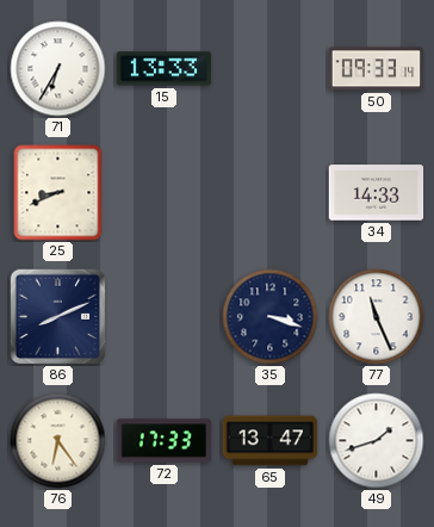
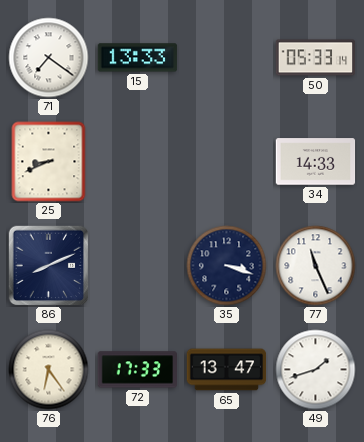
71: 6:35 -> 7:21
50: 09:33 -> 05:33
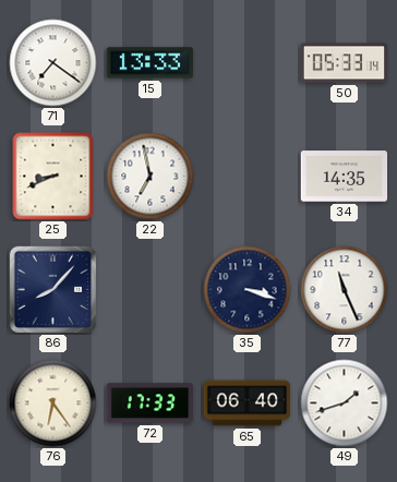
22: none -> 6:58
34: 14:33 -> 14:35
86: 8:11 -> 8:07
65: 13:47 -> 06:40
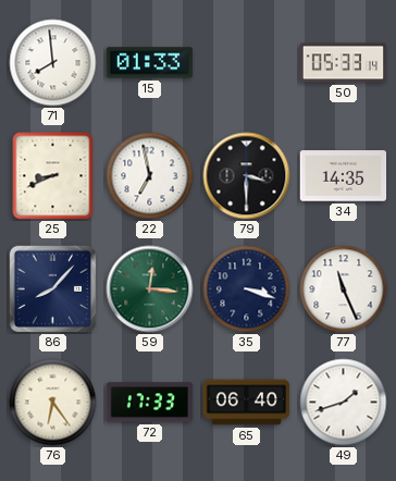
71: 7:21 -> 7:59
15: 13:33 -> 01:33
79: none -> 3:30
59: none -> 12:16
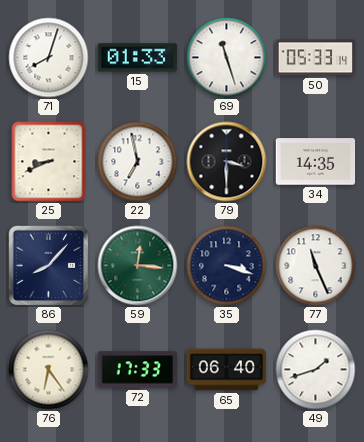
71: 7:59 -> 8:03
69: none -> 11:27
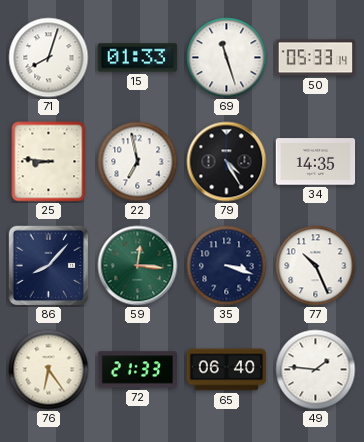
25: 8:41 -> 8:46
79: 3:30 -> 4:25
77: 11:26 -> 10:26
72: 17:33 -> 21:33
49: 1:42 -> 1:46
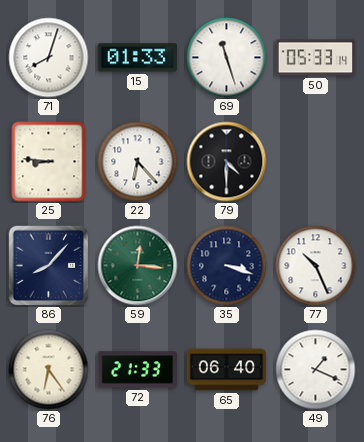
22: 6:58 -> 6:23
79: 4:25 -> 4:30
34: 14:35 -> none
49: 1:46 -> 1:19
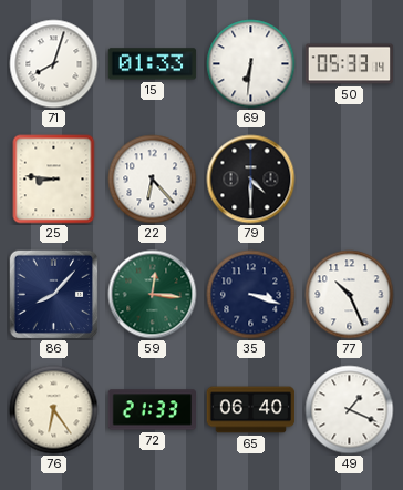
69: 11:27 -> 6:31
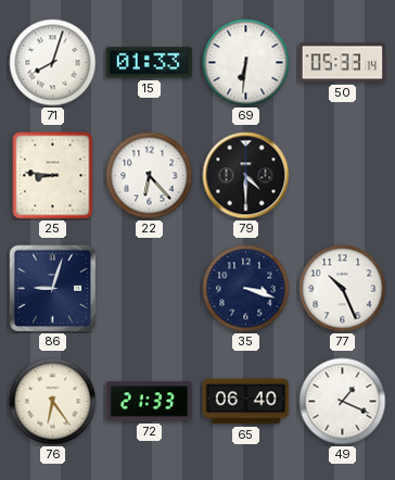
86: 8:07 -> 9:03
59: 12:16 -> none
